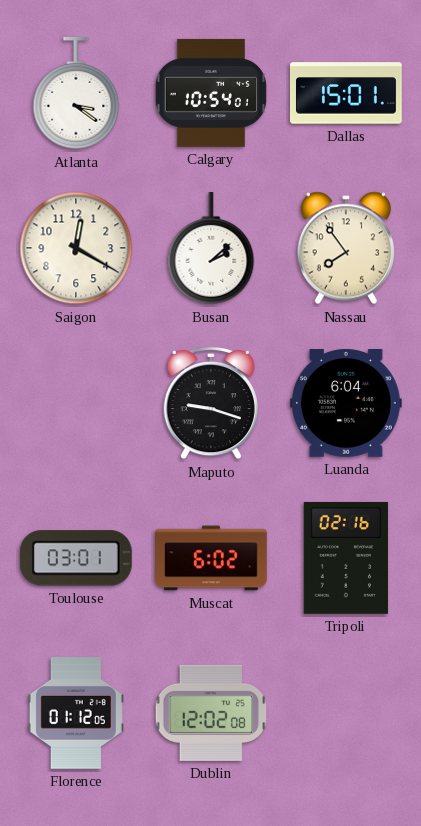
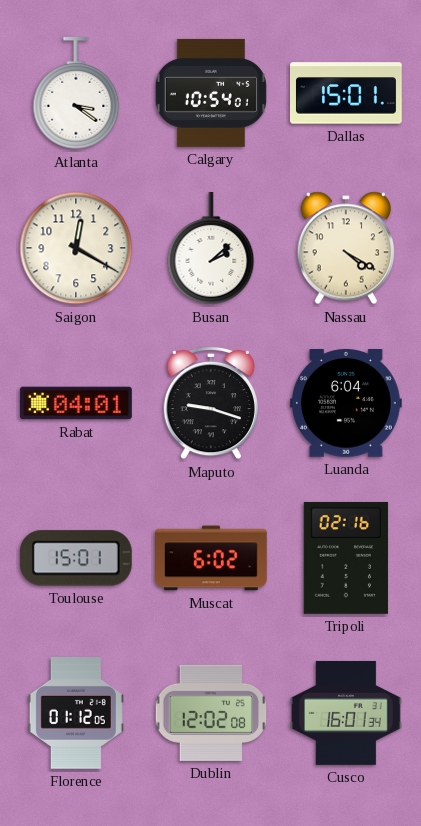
Nassau: 7:54 -> 4:20
Rabat: none -> 04:01
Toulouse: 03:01 -> 15:01
Cusco: none -> 16:01
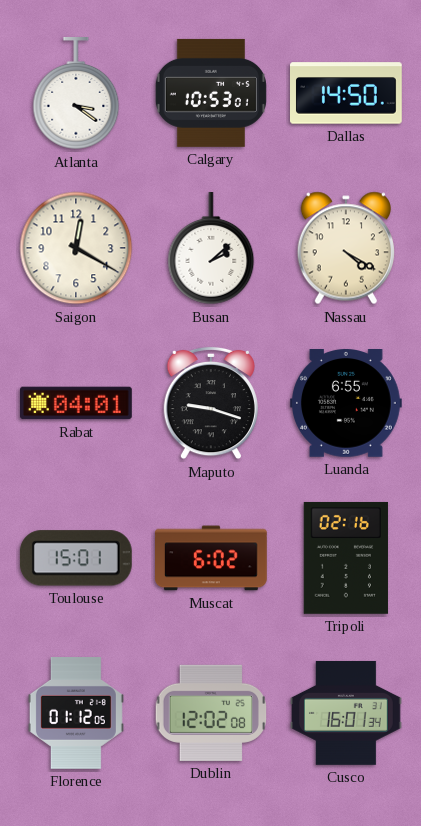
Calgary: 10:54 -> 10:53
Dallas: 15:01 -> 14:50
Luanda: 6:04 -> 6:55
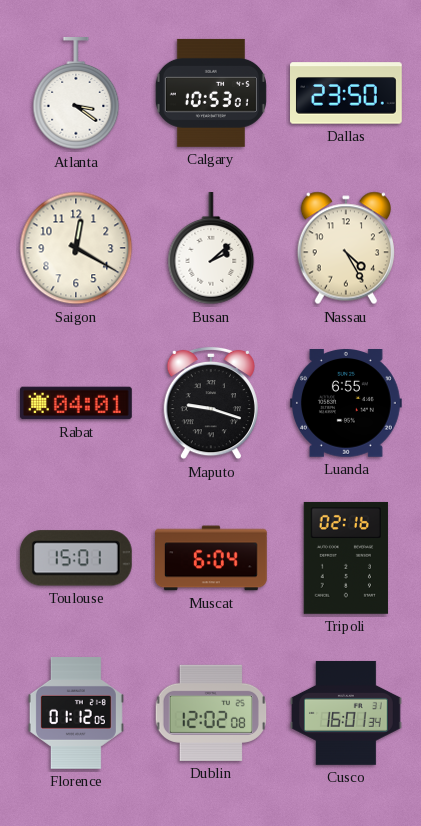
Dallas: 14:50 -> 23:50
Nassau: 4:20 -> 4:25
Muscat: 6:02 -> 6:04
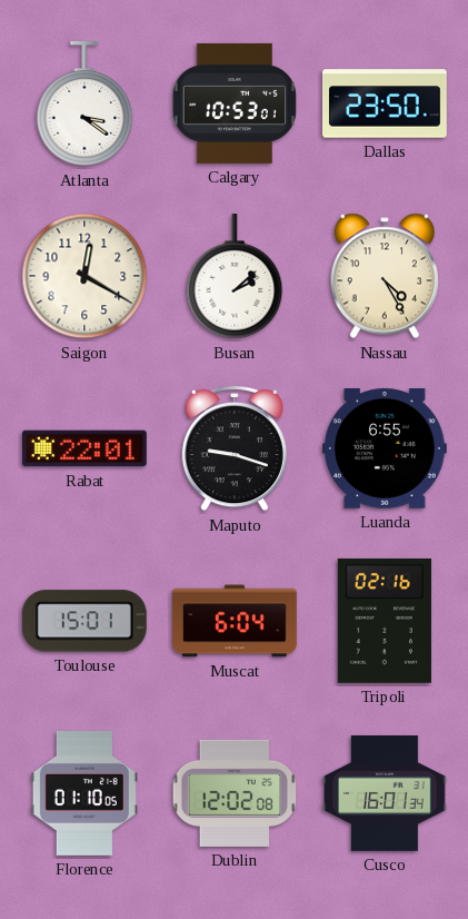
Rabat: 04:01 -> 22:01
Florence: 01:12 -> 01:10
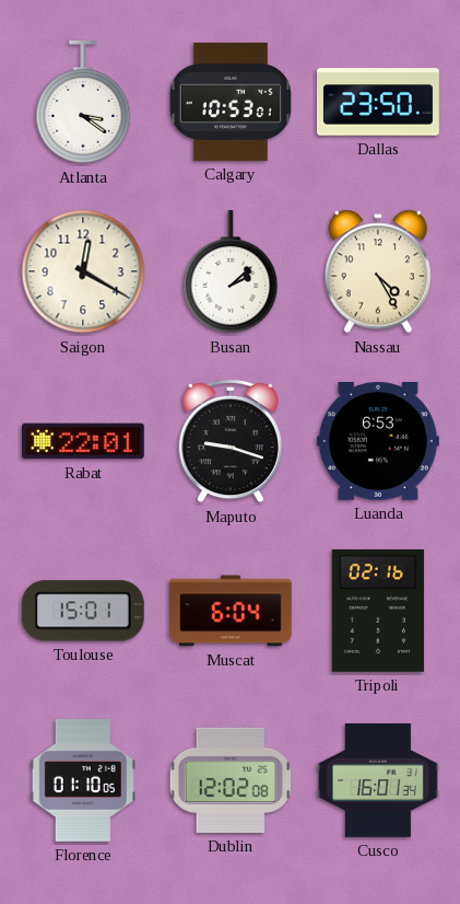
Luanda: 6:55 -> 6:53
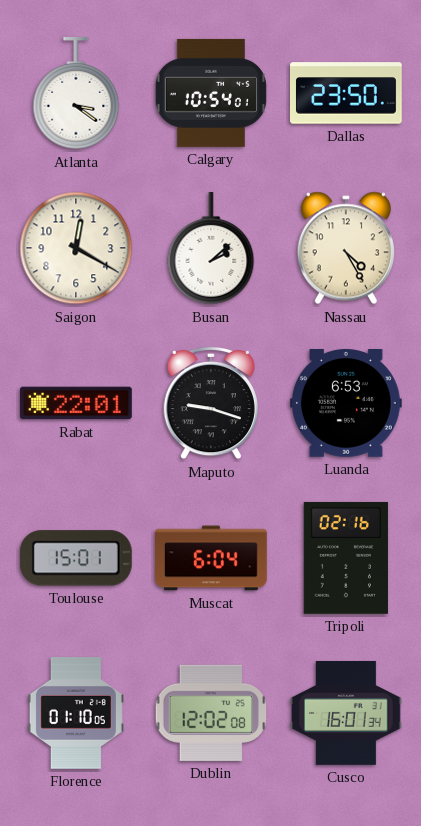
Calgary: 10:53 -> 10:54
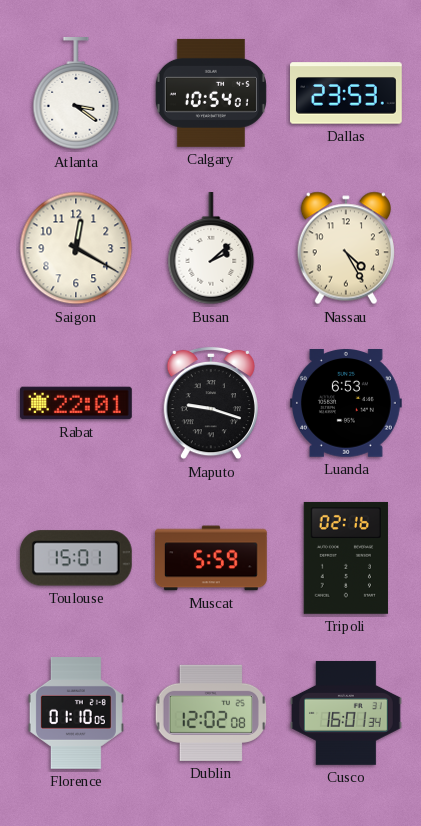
Dallas: 23:50 -> 23:53
Muscat: 6:04 -> 5:59
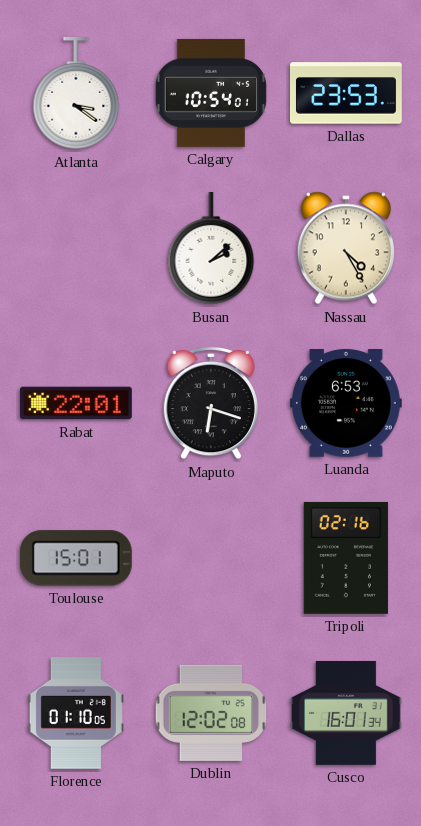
Saigon: 12:20 -> none
Maputo: 9:18 -> 6:18
Muscat: 5:59 -> none
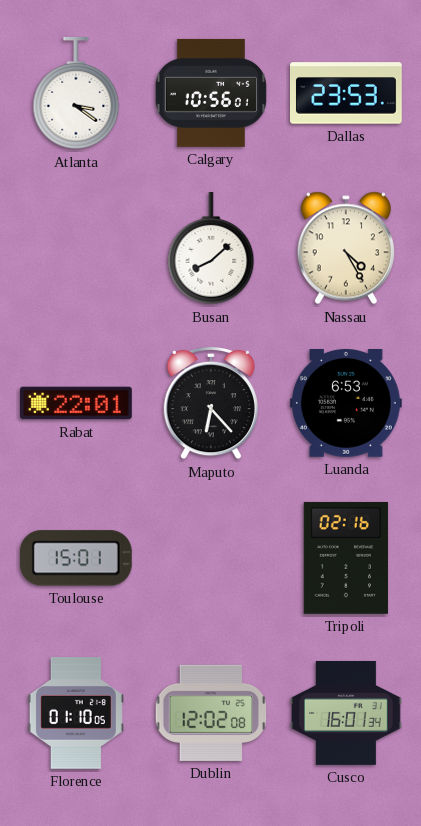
Calgary: 10:54 -> 10:56
Busan: 2:08 -> 8:08
Maputo: 6:18 -> 6:23
